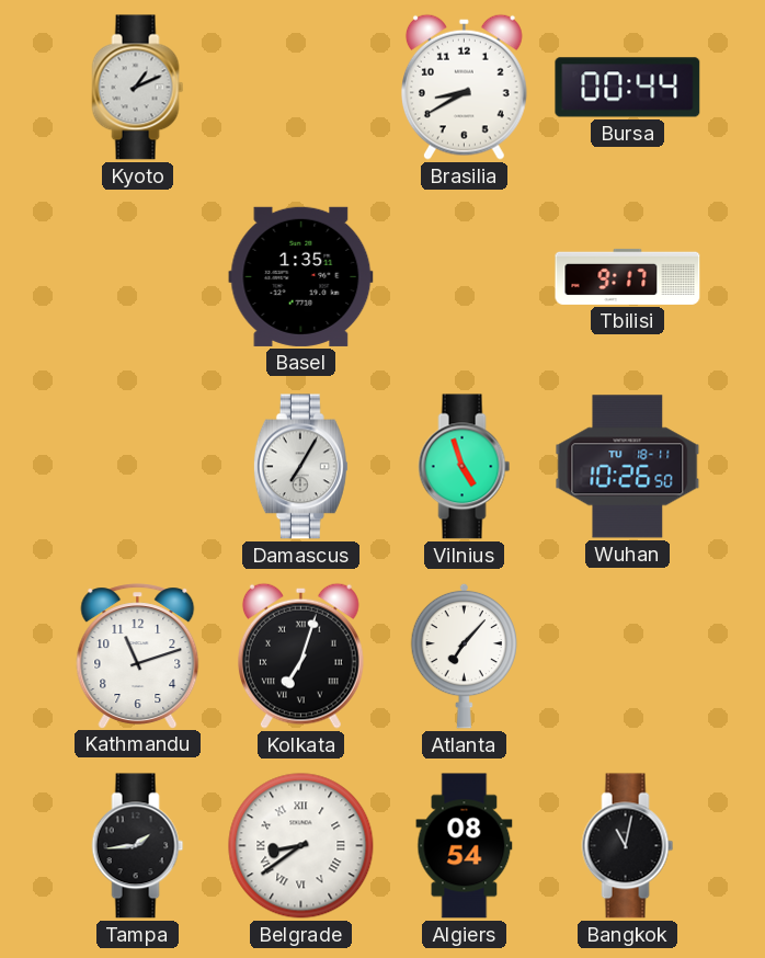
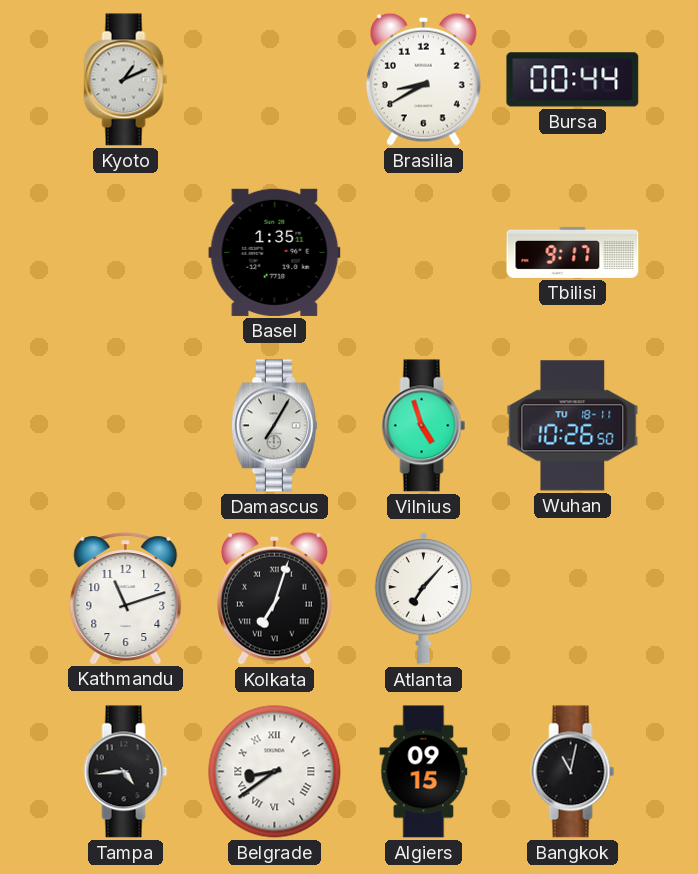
Tampa: 1:44 -> 4:44
Algiers: 08:54 -> 09:15
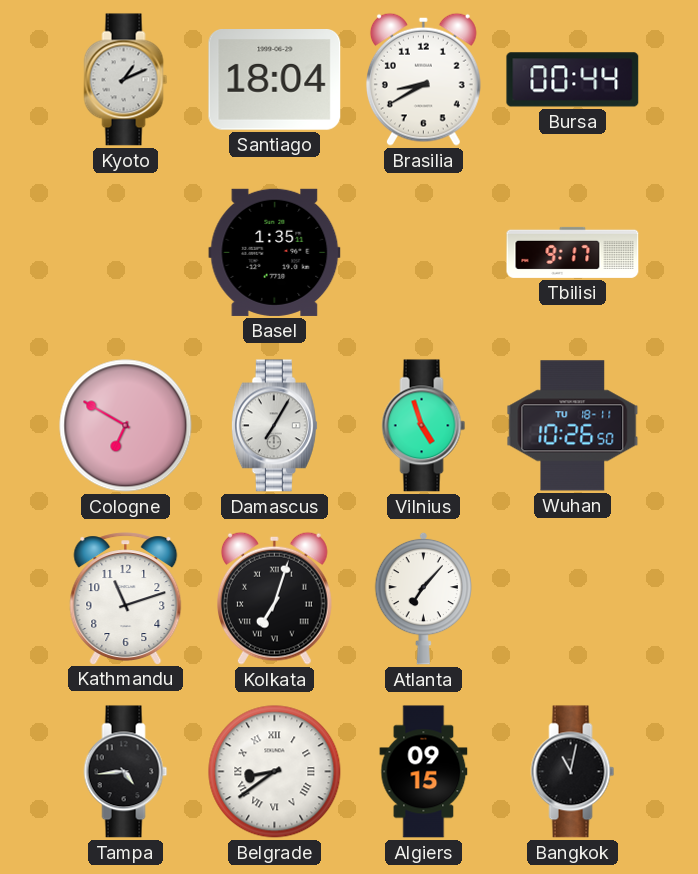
Santiago: none -> 18:04
Cologne: none -> 6:50
